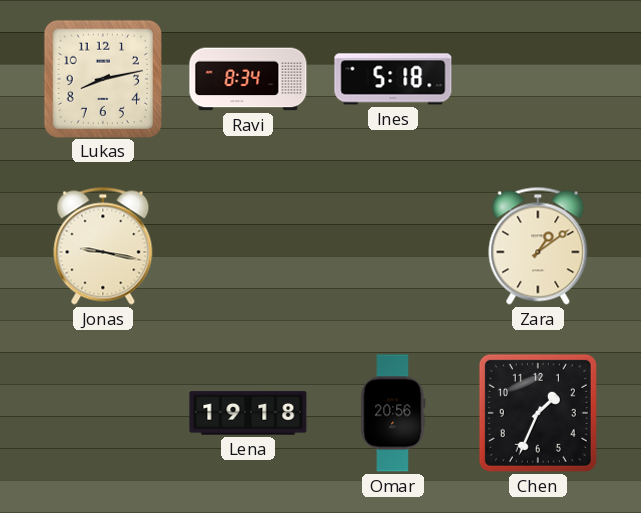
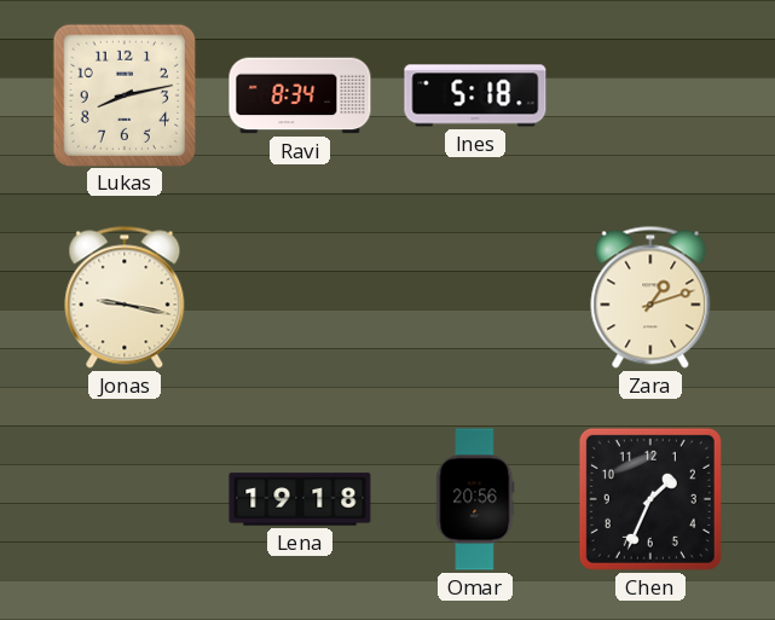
Zara: 1:09 -> 1:12
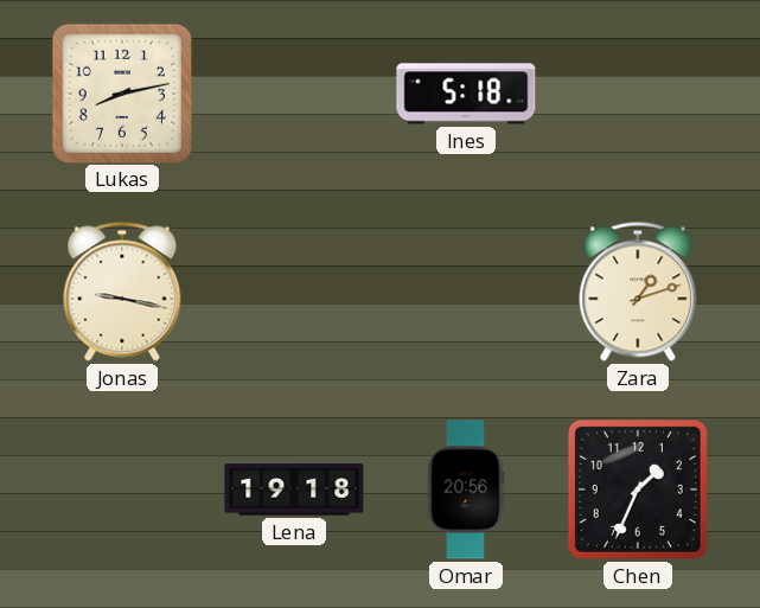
Ravi: 8:34 -> none
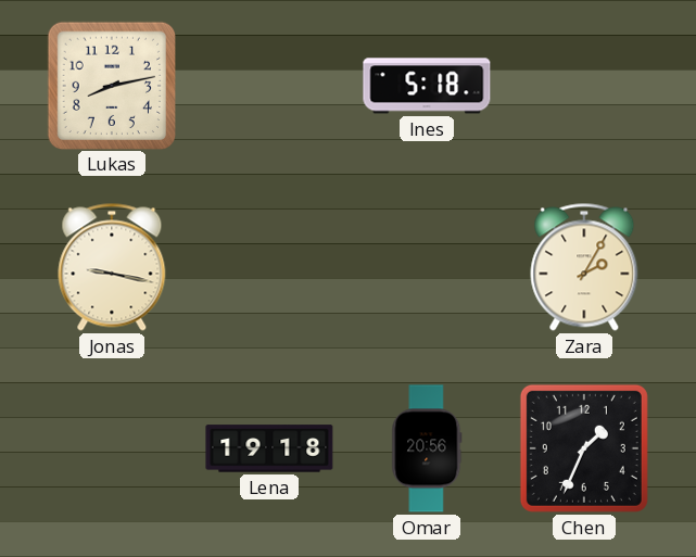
Zara: 1:12 -> 2:05
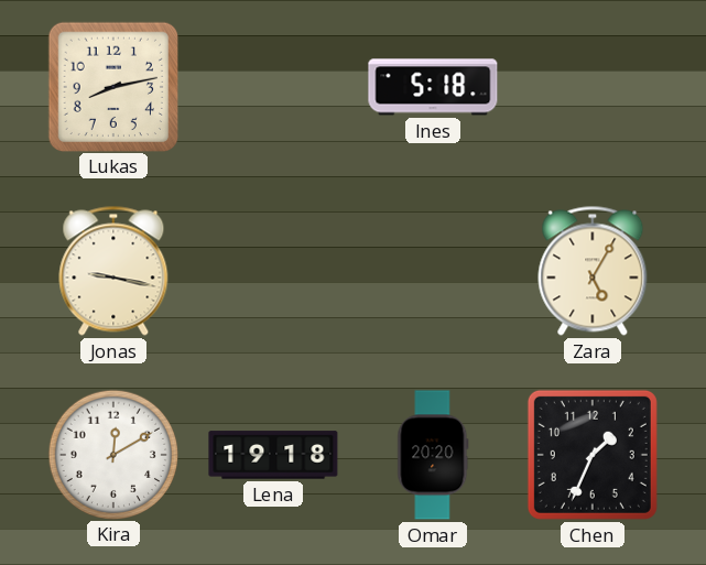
Zara: 2:05 -> 5:05
Kira: none -> 12:10
Omar: 20:56 -> 20:20
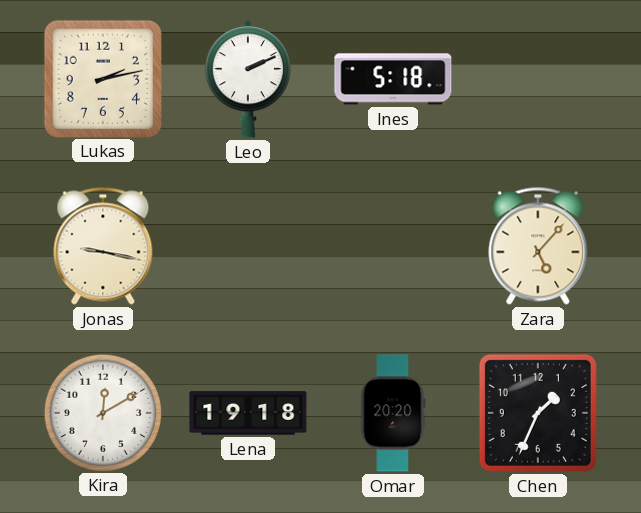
Lukas: 8:13 -> 2:13
Leo: none -> 2:11
Zara: 5:05 -> 5:07
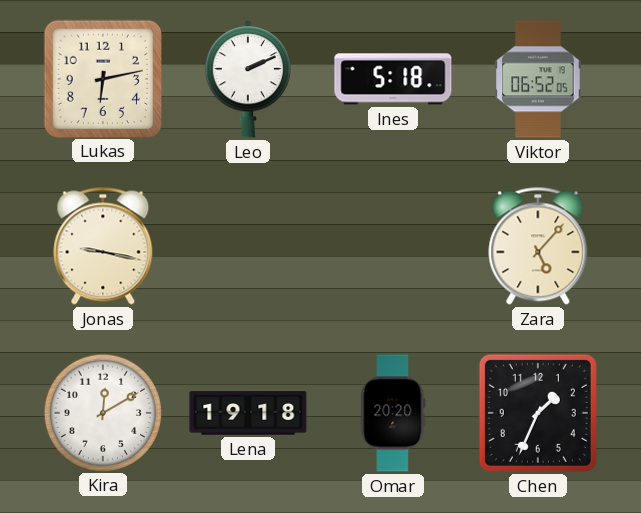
Lukas: 2:13 -> 6:13
Viktor: none -> 06:52
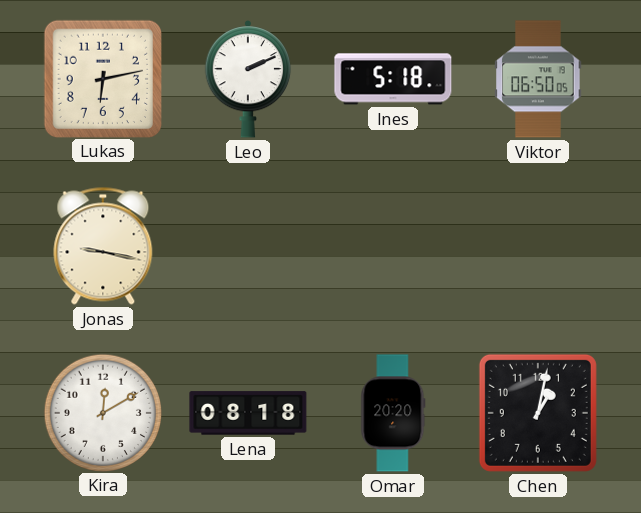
Viktor: 06:52 -> 06:50
Zara: 5:07 -> none
Lena: 19:18 -> 08:18
Chen: 1:34 -> 1:02
